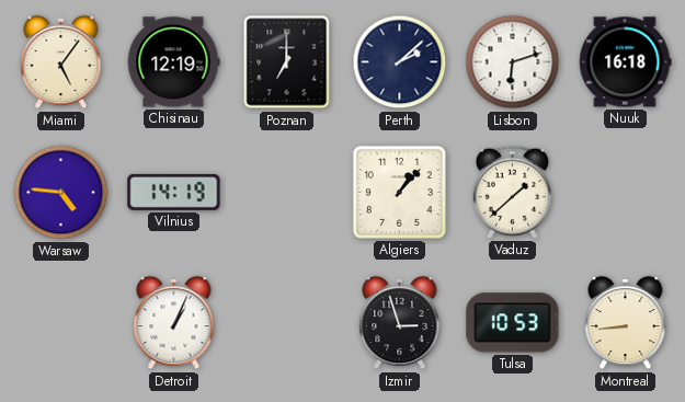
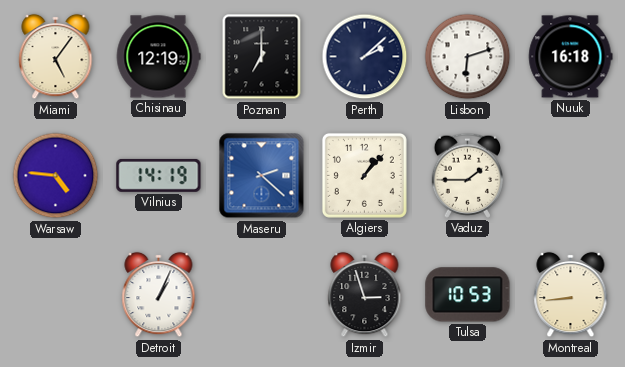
Maseru: none -> 2:22
Vaduz: 1:38 -> 1:45
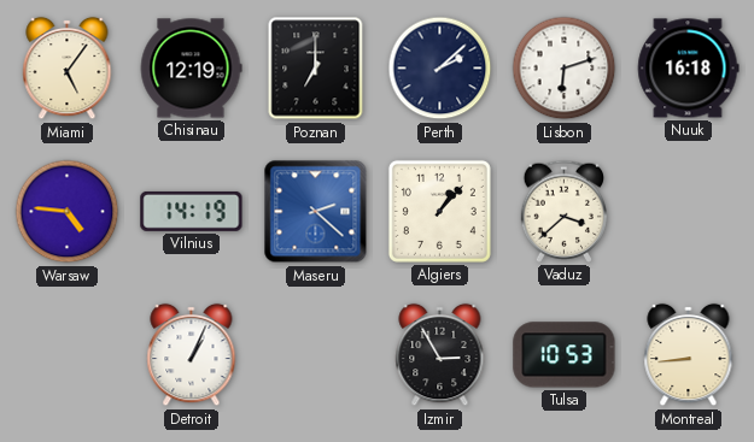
Vaduz: 1:45 -> 3:38
Izmir: 2:57 -> 2:55
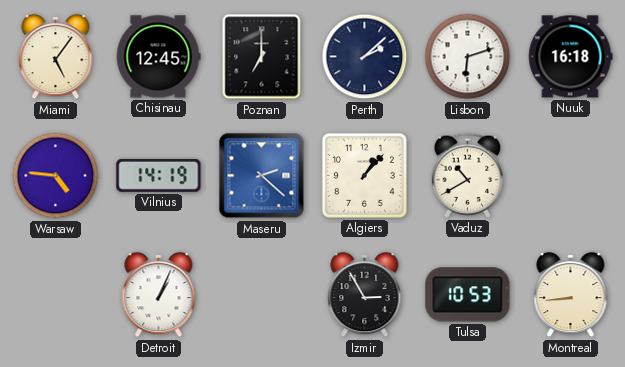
Chisinau: 12:19 -> 12:45
Vaduz: 3:38 -> 10:40
